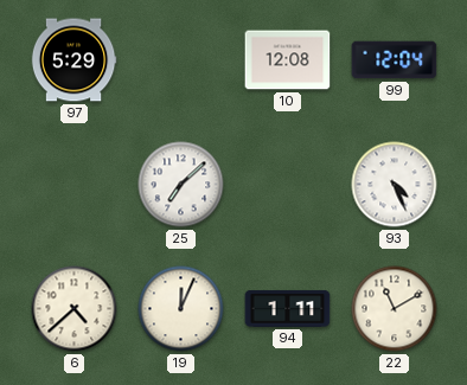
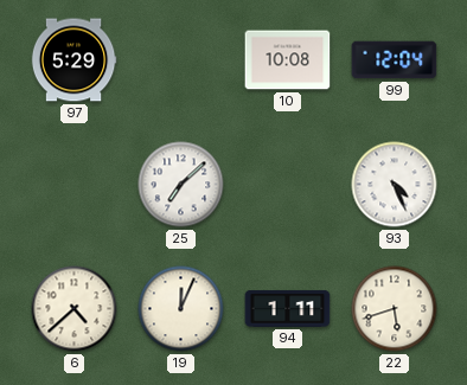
10: 12:08 -> 10:08
22: 11:10 -> 5:42
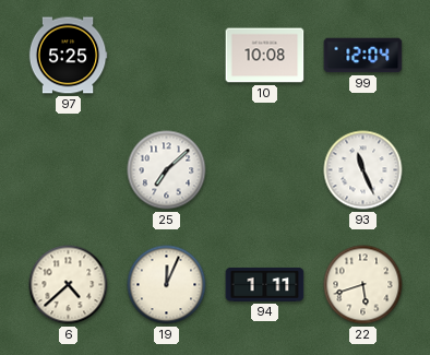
97: 5:29 -> 5:25
93: 4:26 -> 11:26
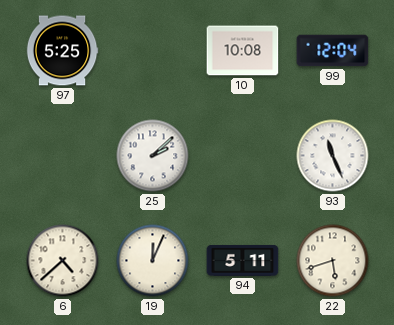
25: 7:08 -> 2:08
94: 1:11 -> 5:11
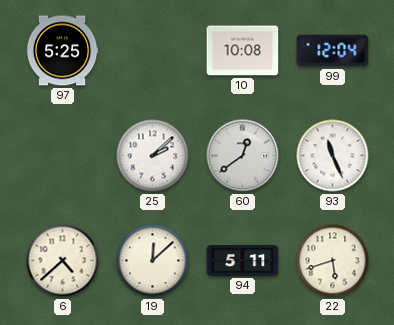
60: none -> 12:39
19: 12:04 -> 12:08
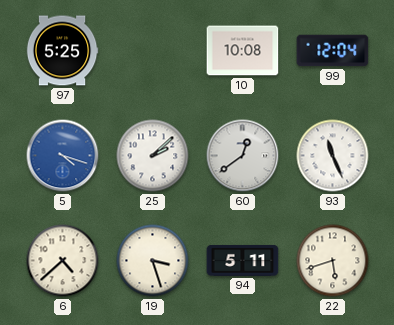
5: none -> 4:18
19: 12:08 -> 3:27
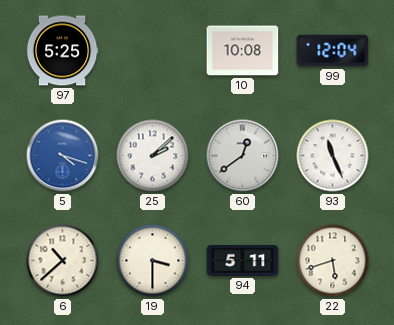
6: 4:38 -> 10:38
19: 3:27 -> 3:30
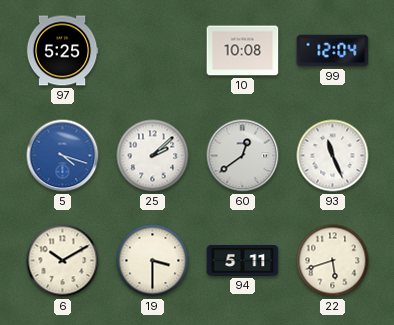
6: 10:38 -> 10:10
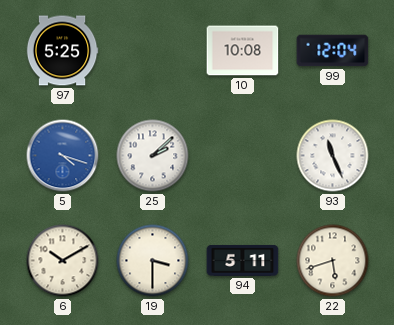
60: 12:39 -> none
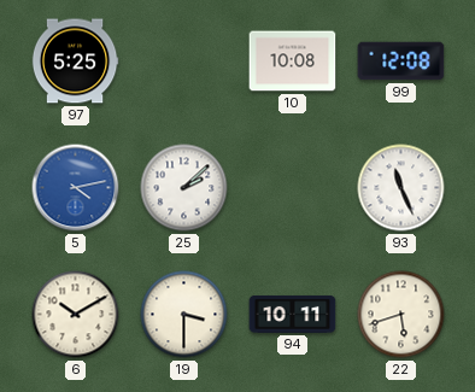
99: 12:04 -> 12:08
5: 4:18 -> 4:13
94: 5:11 -> 10:11
